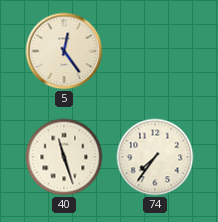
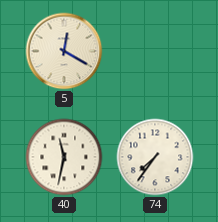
5: 12:24 -> 12:20
40: 11:27 -> 11:32
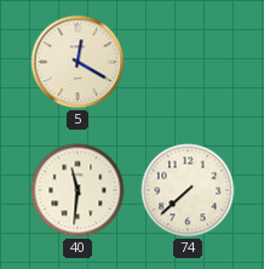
40: 11:32 -> 11:31
74: 7:36 -> 7:38
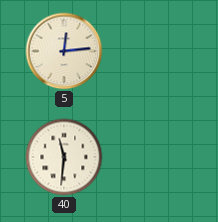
5: 12:20 -> 12:14
74: 7:38 -> none
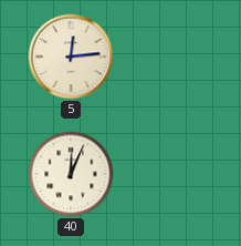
40: 11:31 -> 12:04
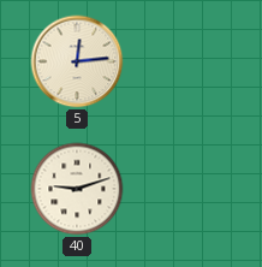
40: 12:04 -> 9:12
